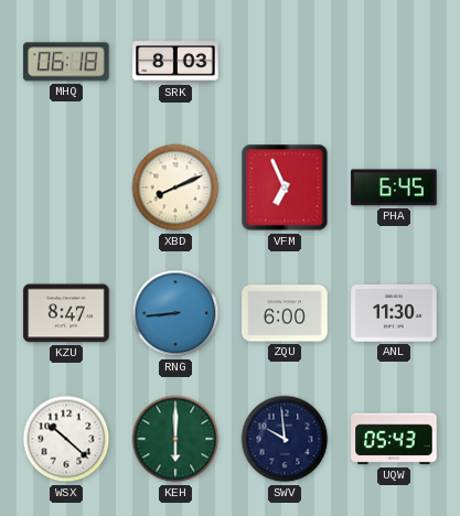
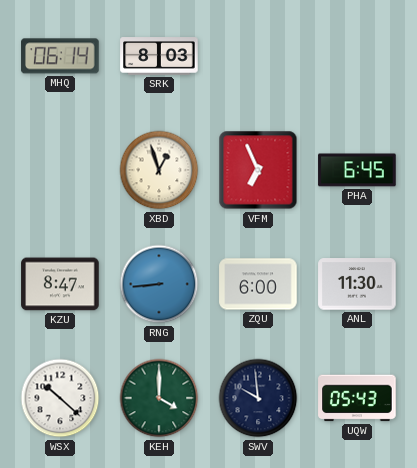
MHQ: 06:18 -> 06:14
XBD: 8:11 -> 12:57
KEH: 6:00 -> 4:00
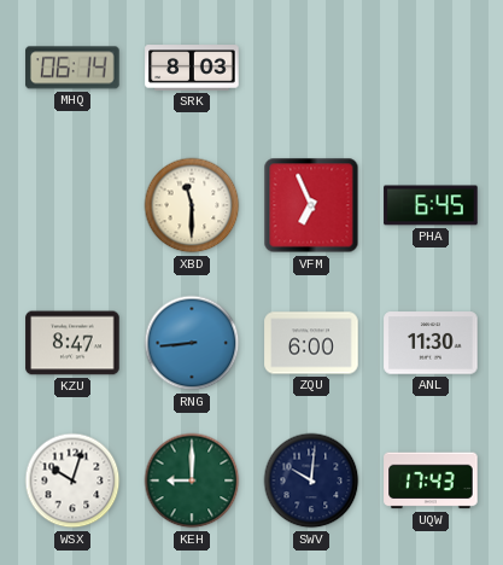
XBD: 12:57 -> 11:30
WSX: 10:22 -> 10:03
KEH: 4:00 -> 9:00
SWV: 9:59 -> 10:01
UQW: 05:43 -> 17:43
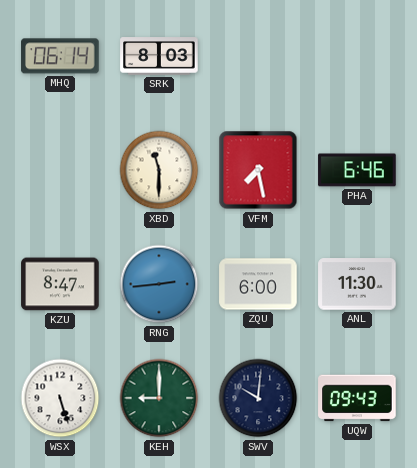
VFM: 6:56 -> 7:28
PHA: 6:45 -> 6:46
RNG: 8:44 -> 2:44
WSX: 10:03 -> 5:27
UQW: 17:43 -> 09:43
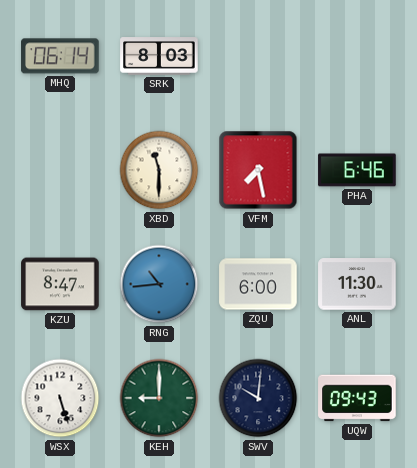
RNG: 2:44 -> 10:44
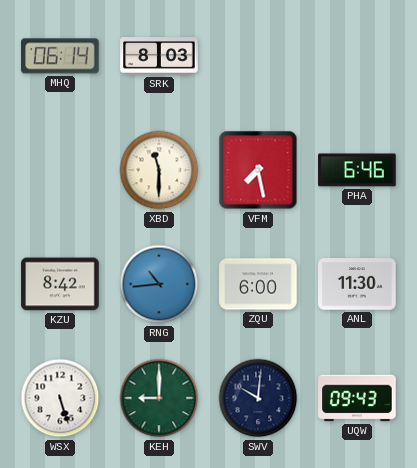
KZU: 8:47 -> 8:42
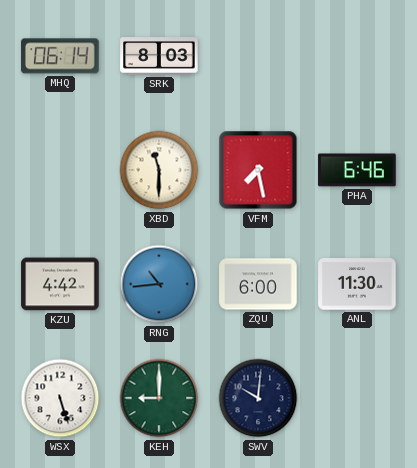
KZU: 8:42 -> 4:42
UQW: 09:43 -> none
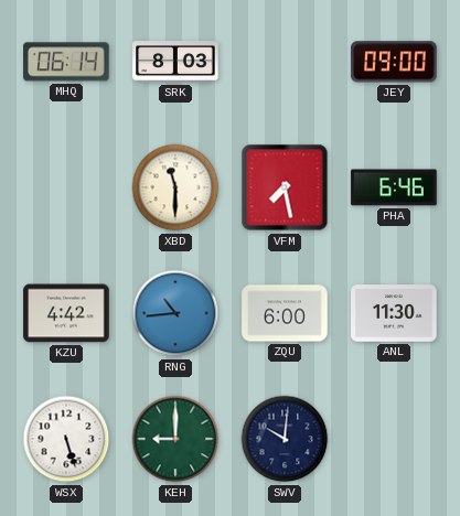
JEY: none -> 09:00
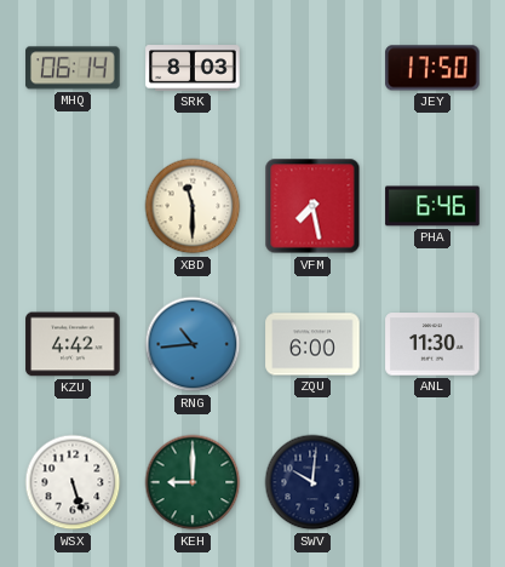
JEY: 09:00 -> 17:50
